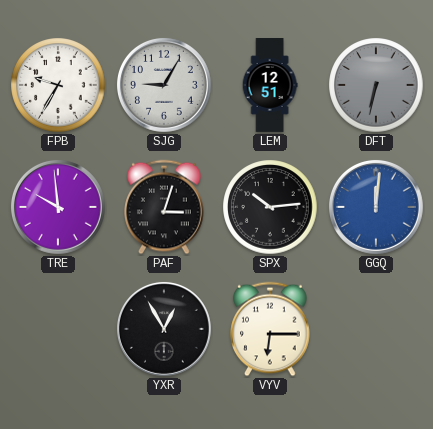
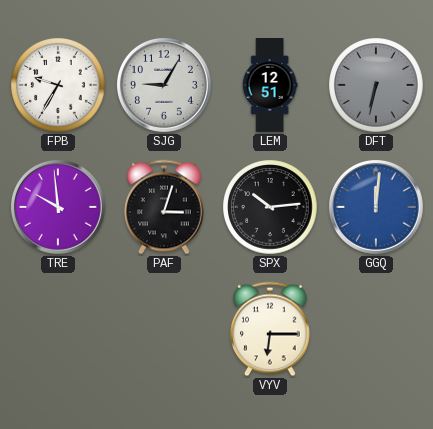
YXR: 12:55 -> none
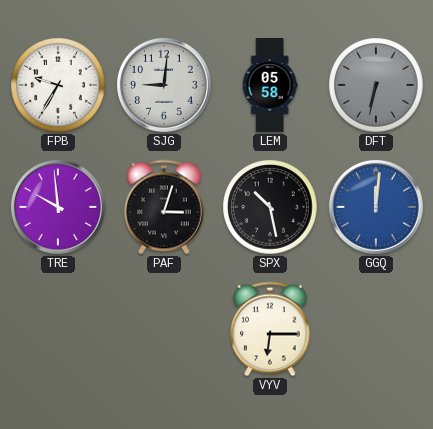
SJG: 9:05 -> 9:01
LEM: 12:51 -> 05:58
SPX: 10:14 -> 10:28
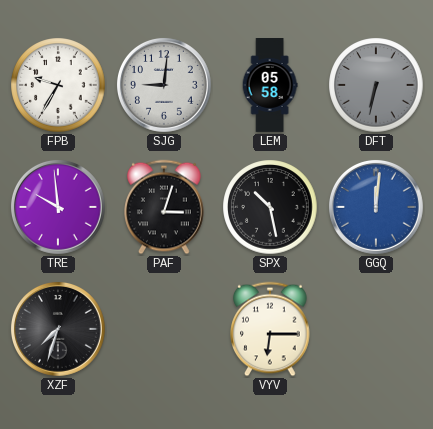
XZF: none -> 7:33
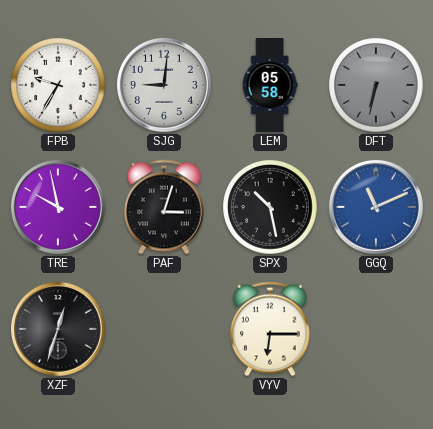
TRE: 9:59 -> 9:58
GGQ: 12:01 -> 11:11
XZF: 7:33 -> 12:33
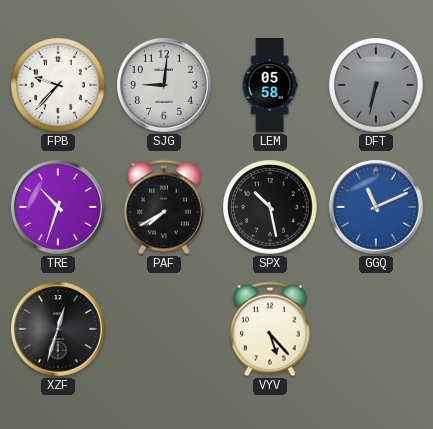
FPB: 9:35 -> 9:37
TRE: 9:58 -> 10:33
PAF: 3:03 -> 7:40
VYV: 6:15 -> 5:23
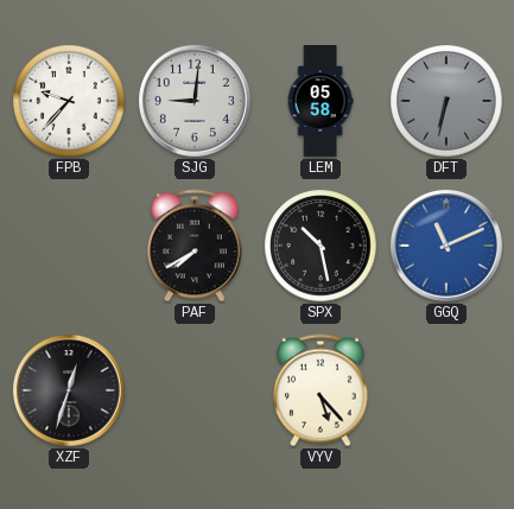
TRE: 10:33 -> none
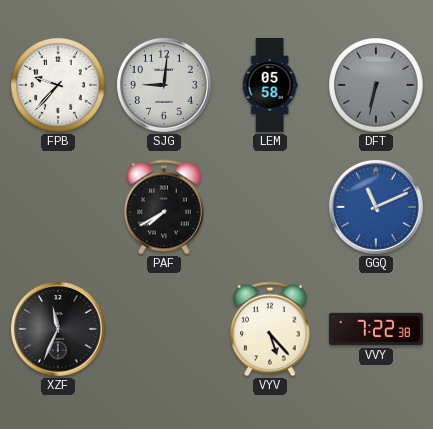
SPX: 10:28 -> none
XZF: 12:33 -> 11:34
VVY: none -> 7:22
